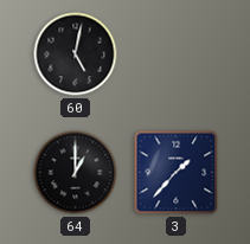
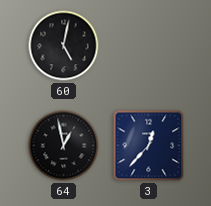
64: 1:00 -> 12:58
3: 1:37 -> 12:37
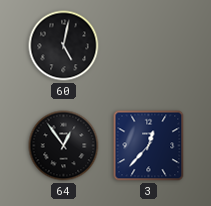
64: 12:58 -> 12:54
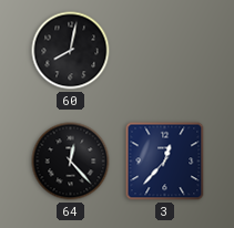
60: 5:02 -> 8:02
64: 12:54 -> 12:23
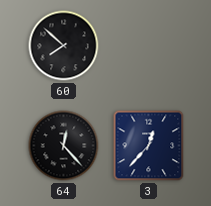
60: 8:02 -> 7:52
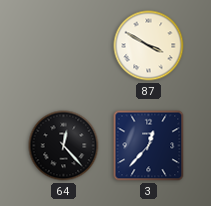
60: 7:52 -> none
87: none -> 3:50
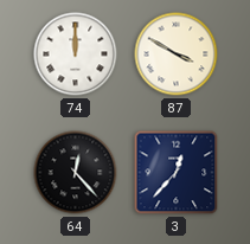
74: none -> 12:00
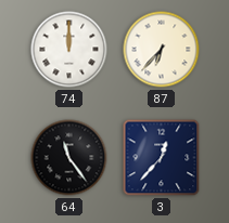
87: 3:50 -> 6:37
64: 12:23 -> 11:24
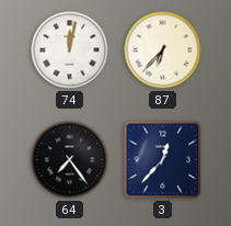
74: 12:00 -> 12:02
64: 11:24 -> 7:24
